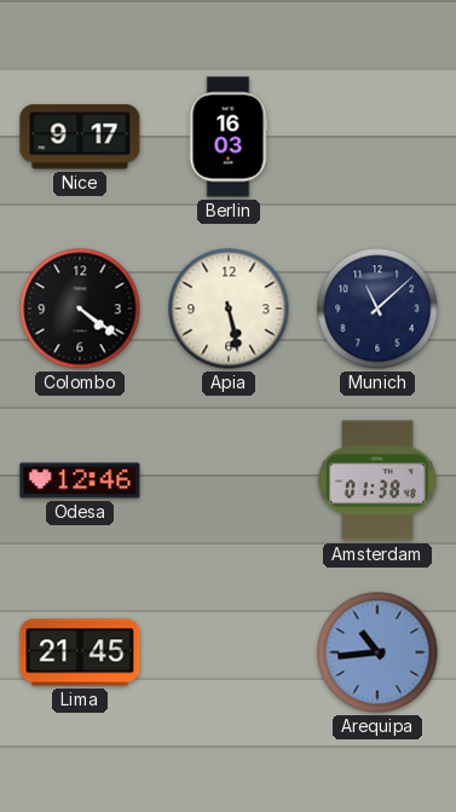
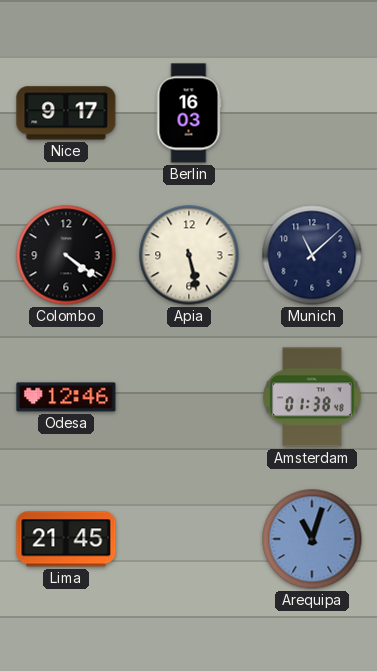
Arequipa: 10:44 -> 11:03
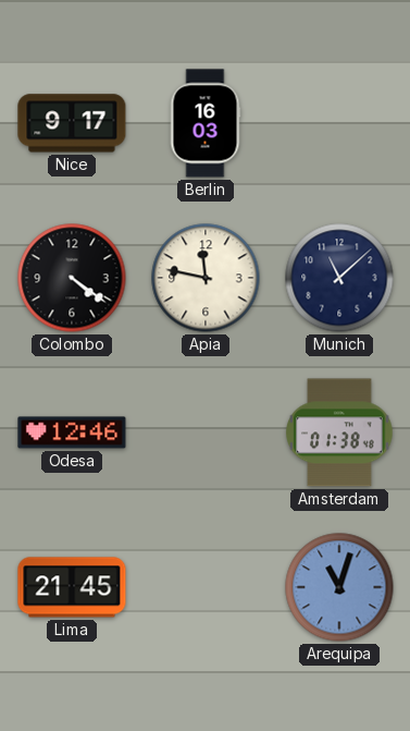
Apia: 5:28 -> 11:47
